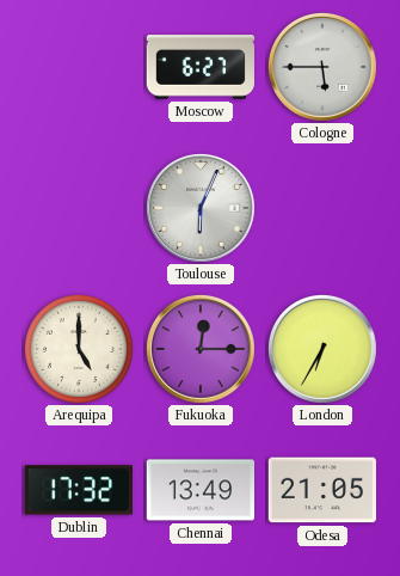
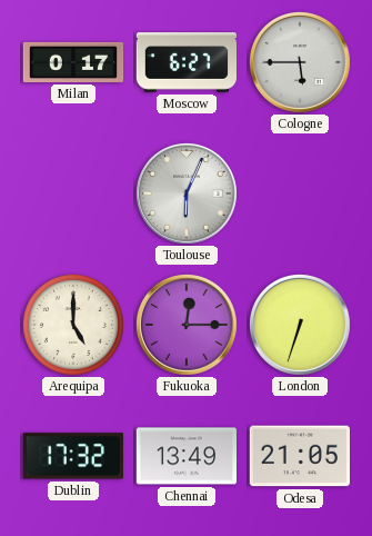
Milan: none -> 0:17
London: 6:35 -> 6:33
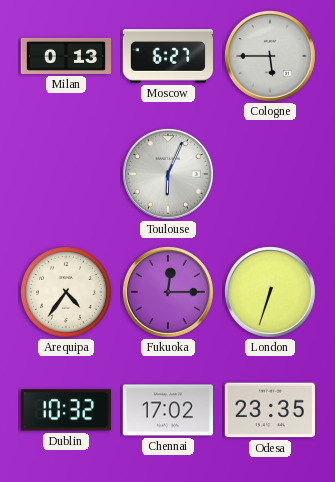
Milan: 0:17 -> 0:13
Arequipa: 5:00 -> 4:36
Dublin: 17:32 -> 10:32
Chennai: 13:49 -> 17:02
Odesa: 21:05 -> 23:35
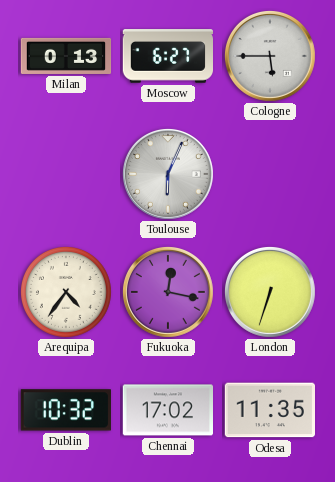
Fukuoka: 12:15 -> 12:17
Odesa: 23:35 -> 11:35
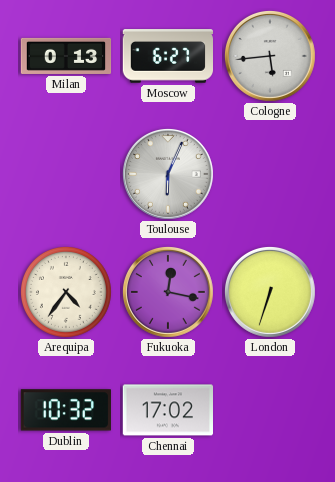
Cologne: 5:45 -> 5:44
Odesa: 11:35 -> none
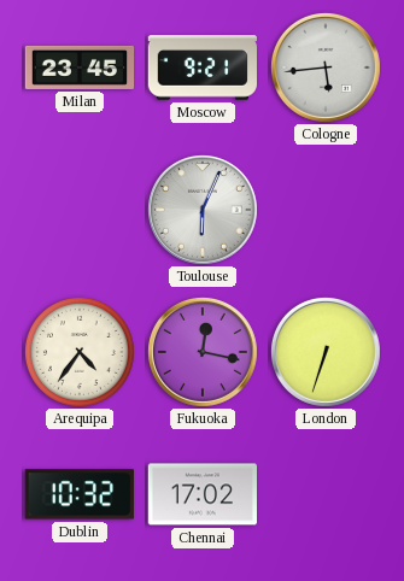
Milan: 0:13 -> 23:45
Moscow: 6:27 -> 9:21
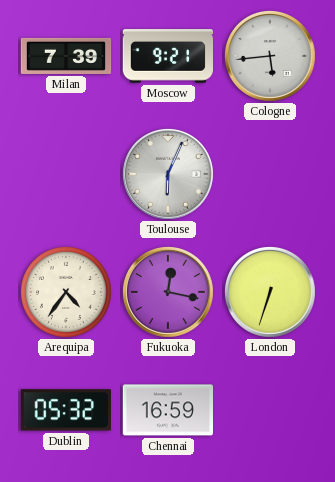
Milan: 23:45 -> 7:39
Dublin: 10:32 -> 05:32
Chennai: 17:02 -> 16:59
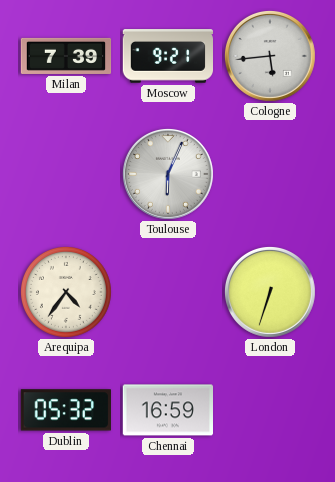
Fukuoka: 12:17 -> none
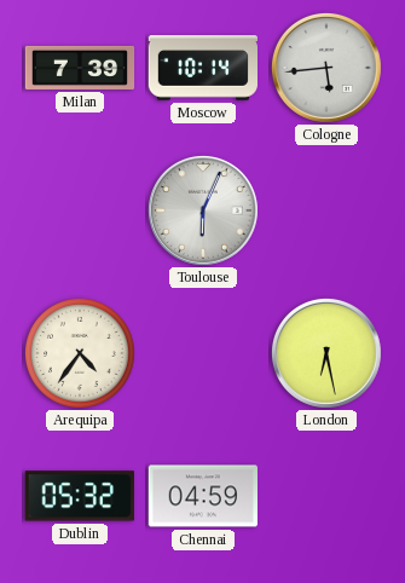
Moscow: 9:21 -> 10:14
London: 6:33 -> 6:28
Chennai: 16:59 -> 04:59
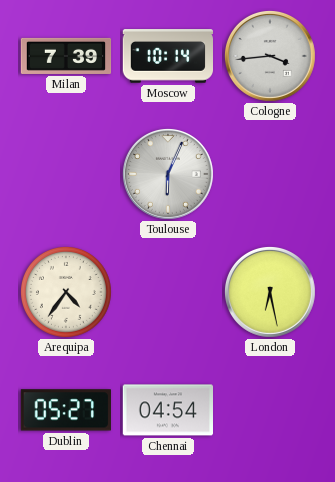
Cologne: 5:44 -> 3:44
Dublin: 05:32 -> 05:27
Chennai: 04:59 -> 04:54
